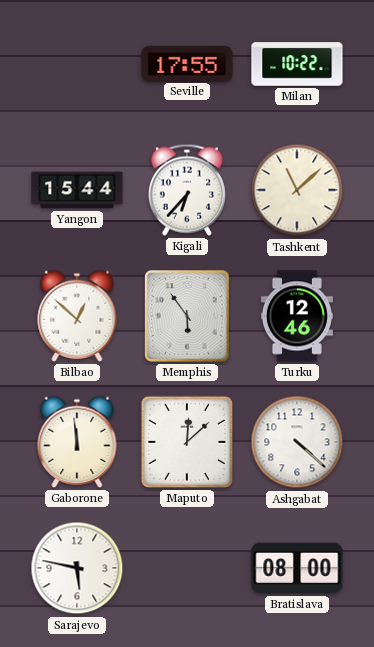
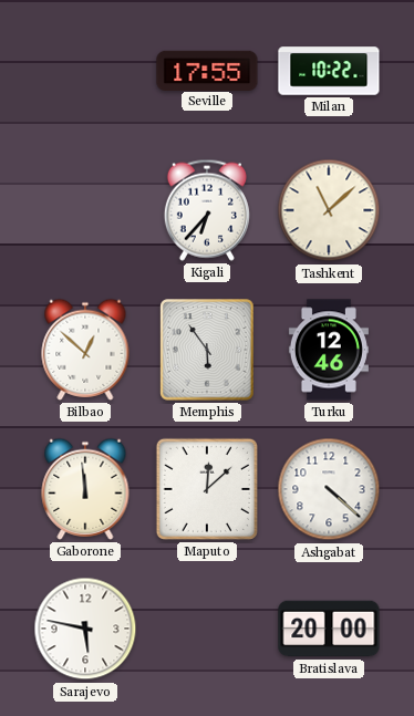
Yangon: 15:44 -> none
Bratislava: 08:00 -> 20:00
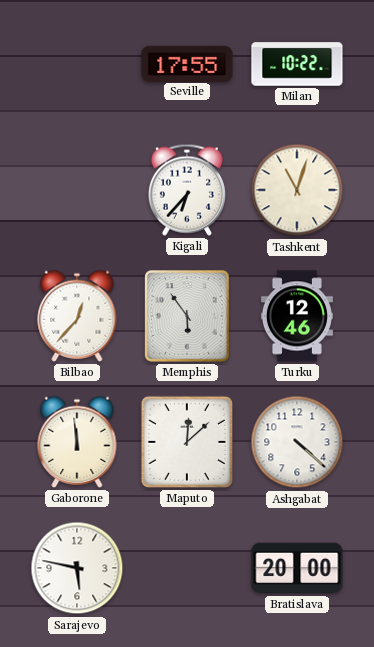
Tashkent: 11:08 -> 11:03
Bilbao: 12:52 -> 12:37
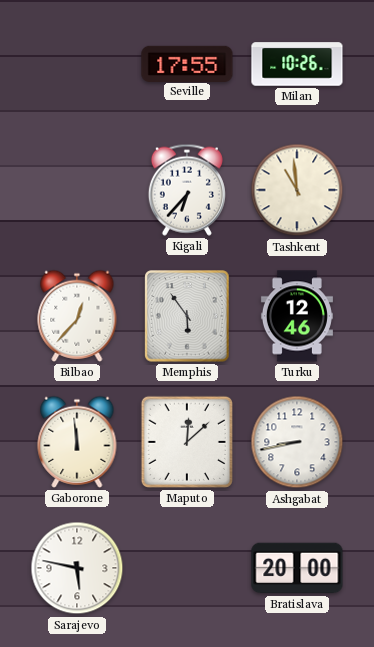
Milan: 10:22 -> 10:26
Tashkent: 11:03 -> 10:59
Ashgabat: 4:22 -> 8:43
